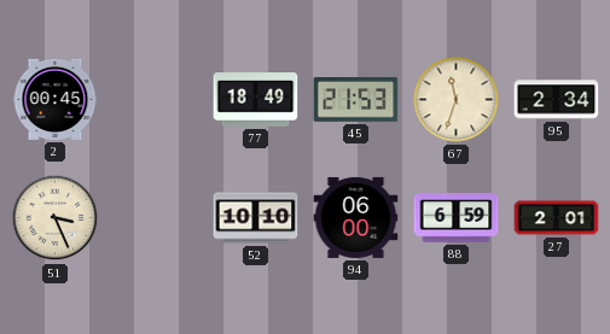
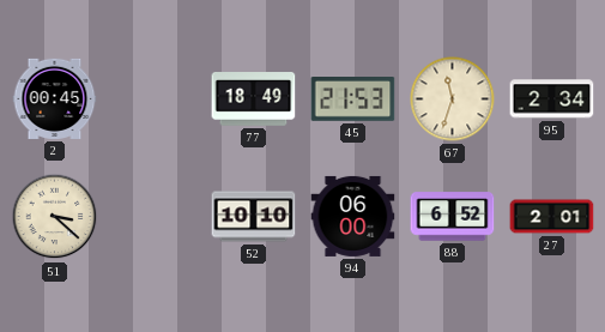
51: 3:26 -> 3:22
88: 6:59 -> 6:52
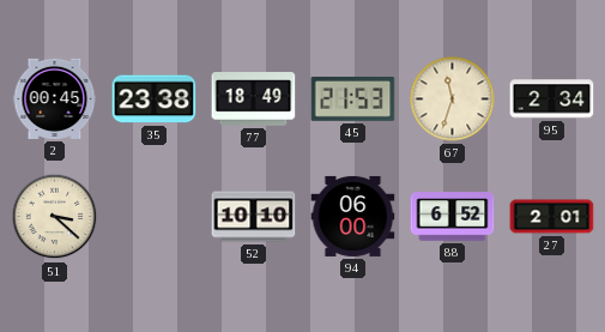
35: none -> 23:38
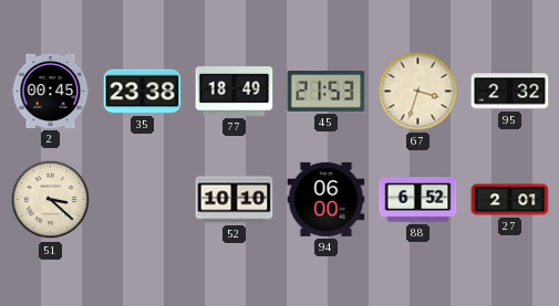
67: 11:33 -> 3:33
95: 2:34 -> 2:32
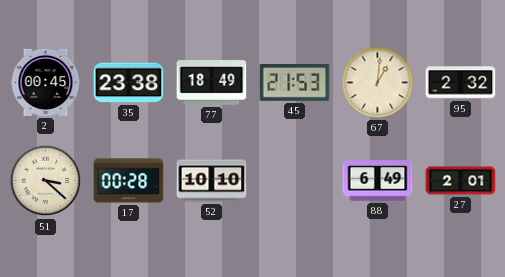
67: 3:33 -> 1:01
17: none -> 00:28
94: 06:00 -> none
88: 6:52 -> 6:49
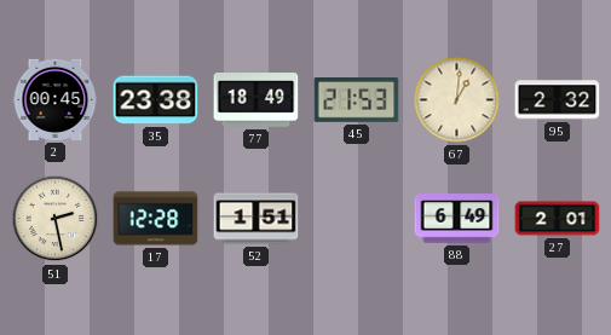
51: 3:22 -> 2:28
17: 00:28 -> 12:28
52: 10:10 -> 1:51
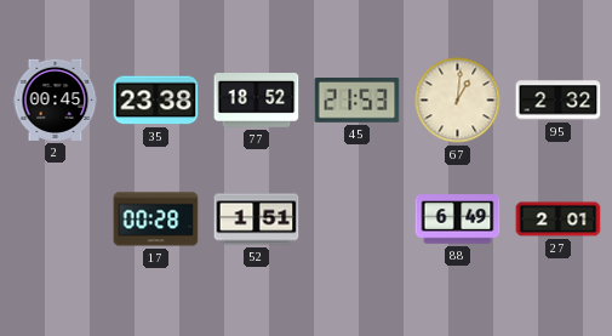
77: 18:49 -> 18:52
51: 2:28 -> none
17: 12:28 -> 00:28
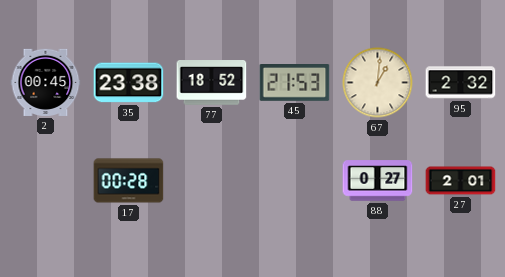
52: 1:51 -> none
88: 6:49 -> 0:27
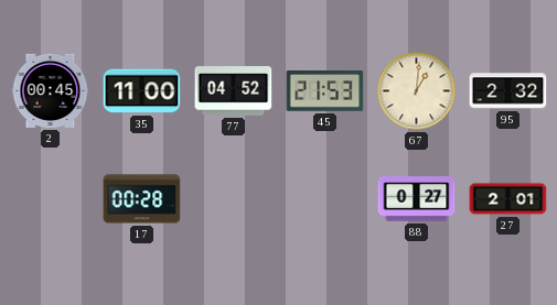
35: 23:38 -> 11:00
77: 18:52 -> 04:52
